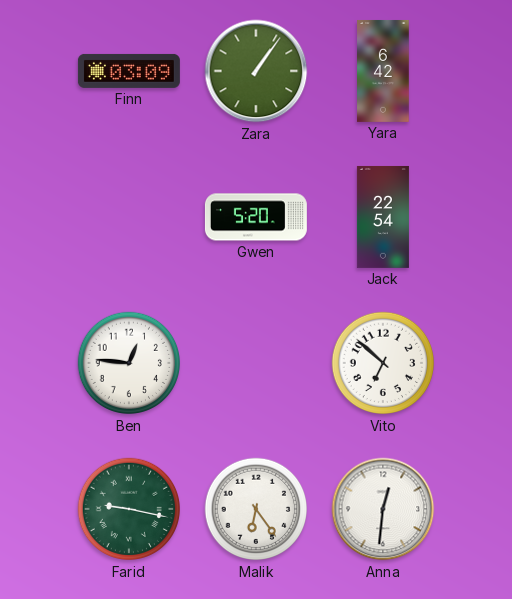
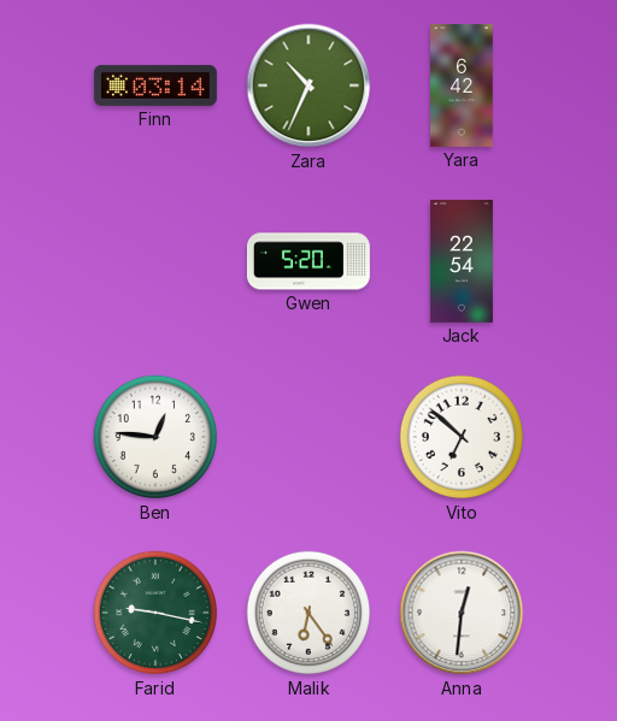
Finn: 03:09 -> 03:14
Zara: 1:06 -> 10:34
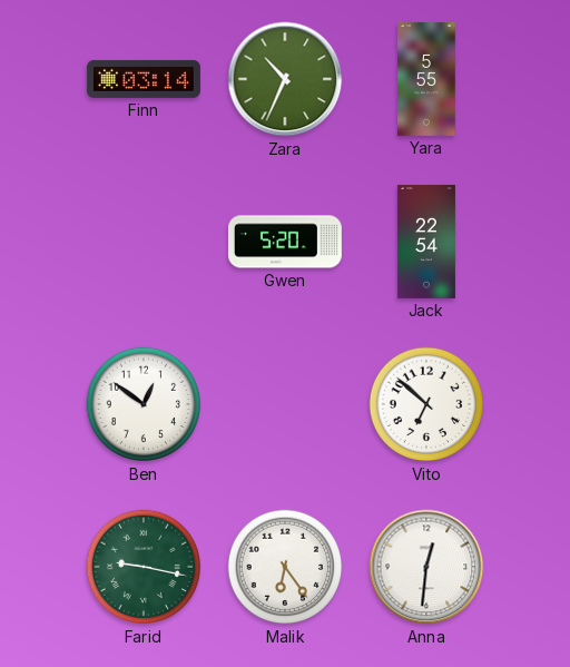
Yara: 6:42 -> 5:55
Ben: 12:46 -> 12:51
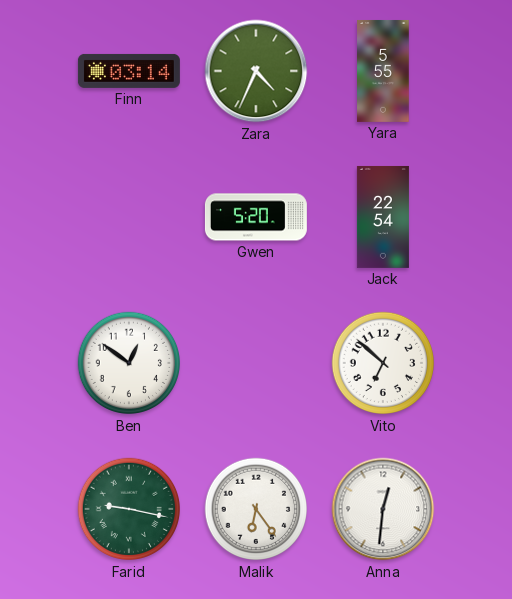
Zara: 10:34 -> 4:34
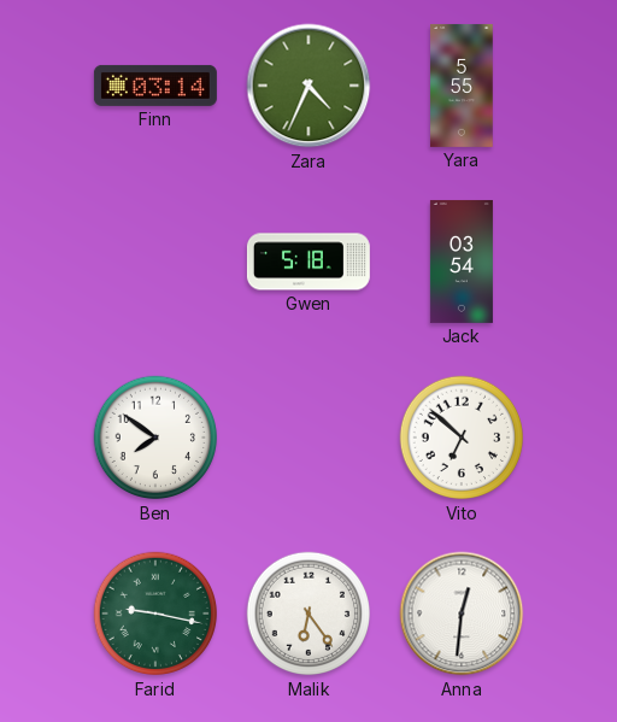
Gwen: 5:20 -> 5:18
Jack: 22:54 -> 03:54
Ben: 12:51 -> 7:51
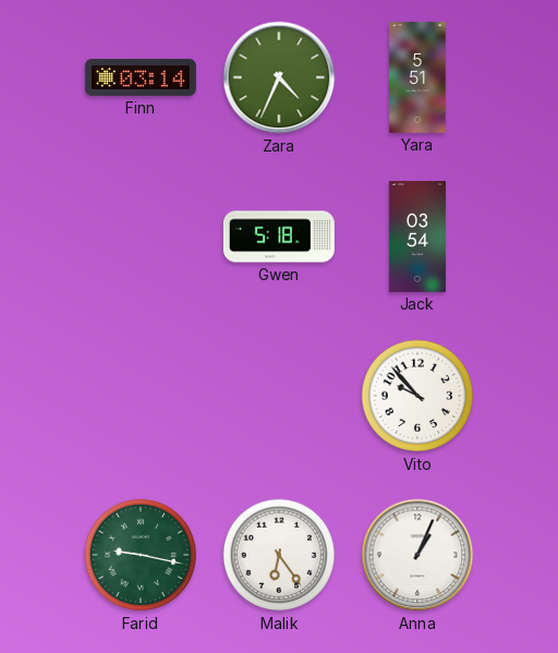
Yara: 5:55 -> 5:51
Ben: 7:51 -> none
Vito: 6:52 -> 9:53
Anna: 12:31 -> 1:04
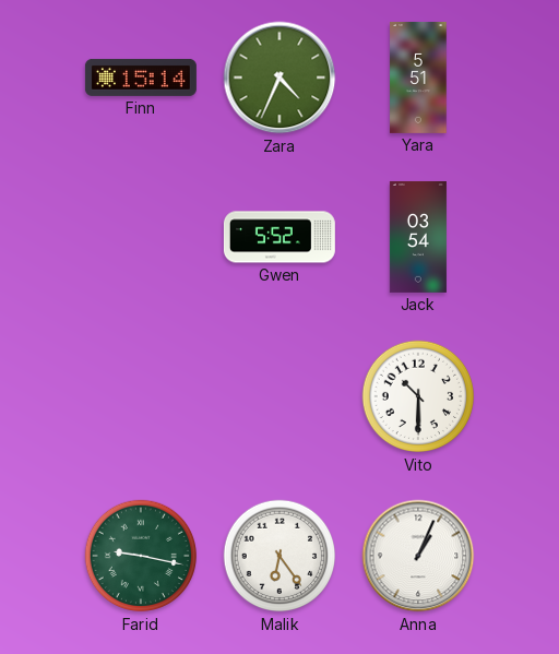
Finn: 03:14 -> 15:14
Gwen: 5:18 -> 5:52
Vito: 9:53 -> 10:30
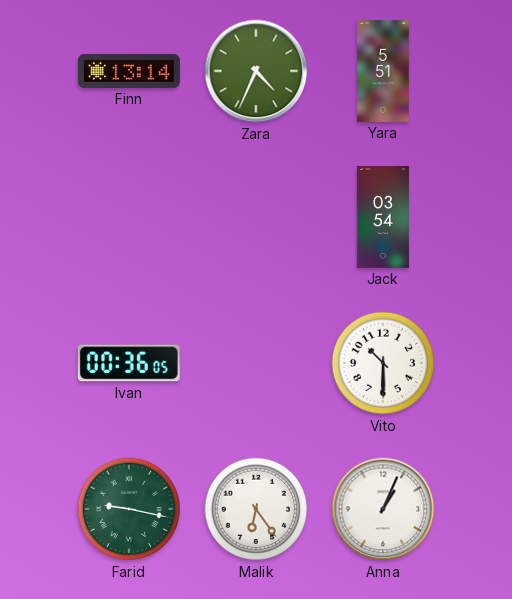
Finn: 15:14 -> 13:14
Gwen: 5:52 -> none
Ivan: none -> 00:36
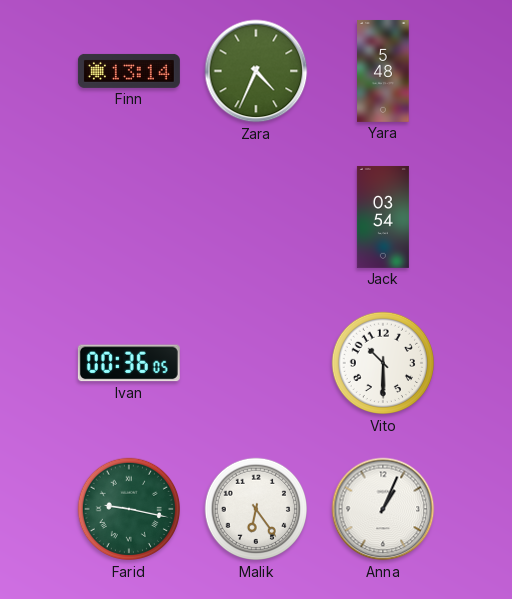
Yara: 5:51 -> 5:48
